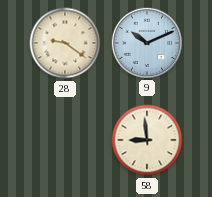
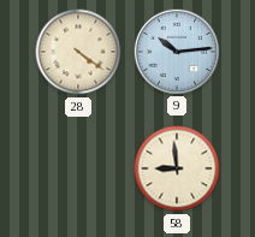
28: 9:21 -> 4:21
9: 10:11 -> 10:14
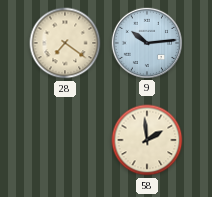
28: 4:21 -> 7:21
58: 8:59 -> 1:59
